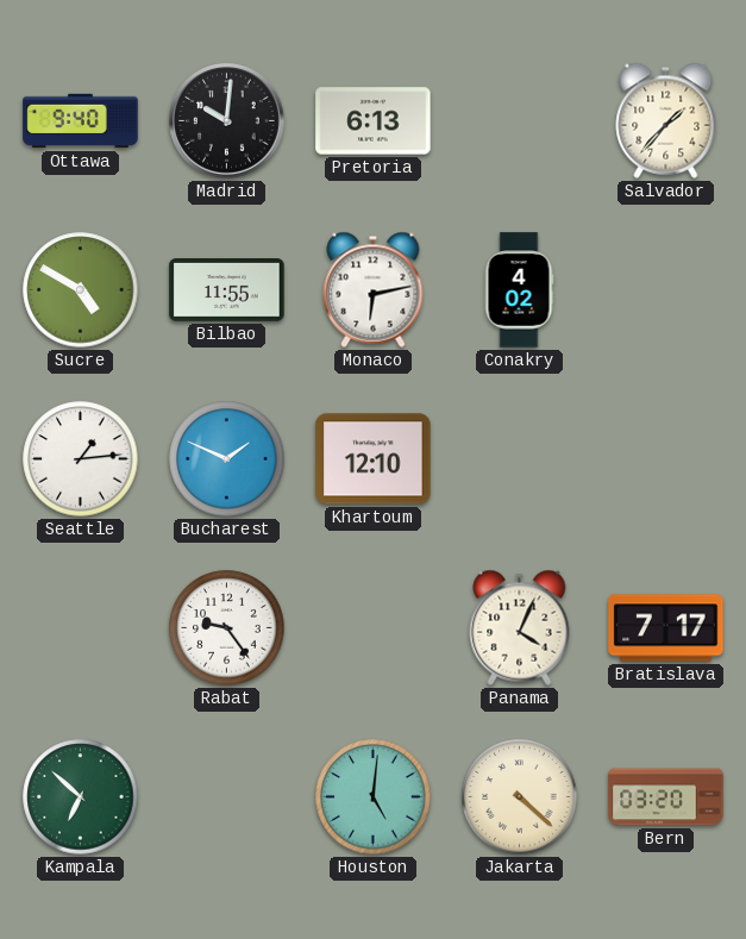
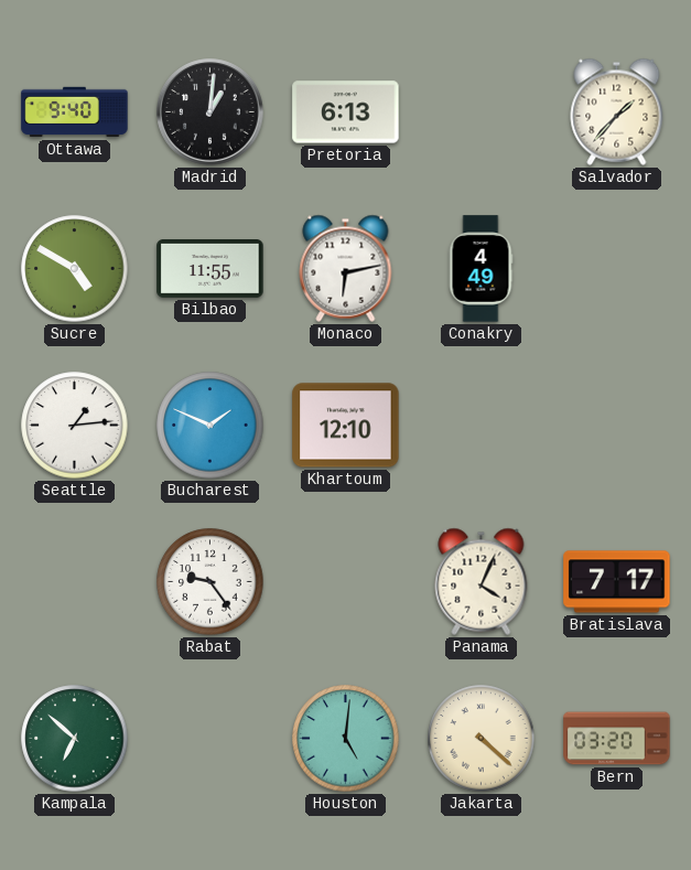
Madrid: 10:01 -> 1:01
Conakry: 4:02 -> 4:49
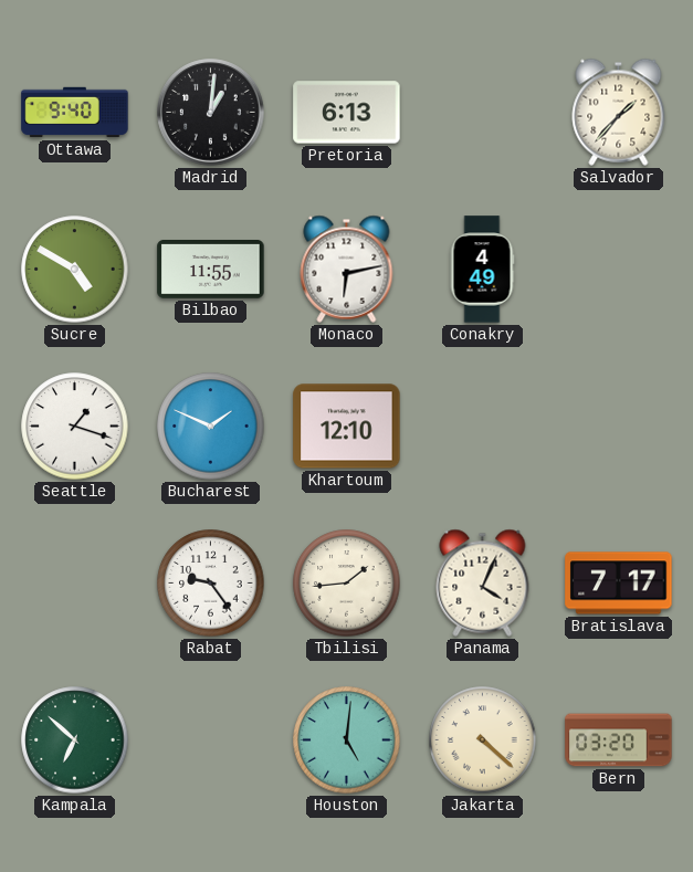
Seattle: 1:14 -> 1:18
Tbilisi: none -> 1:44
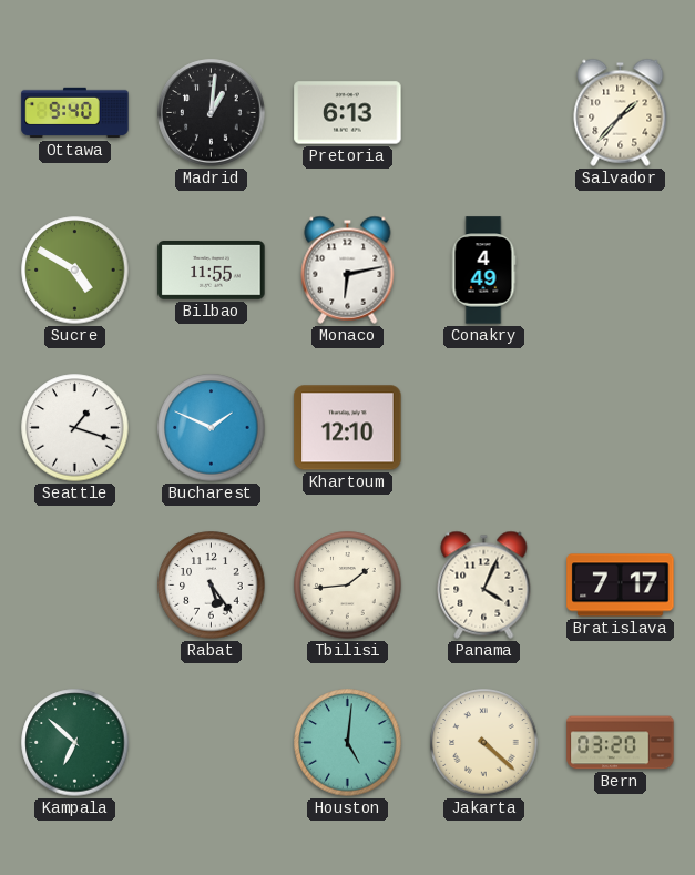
Rabat: 9:24 -> 5:24
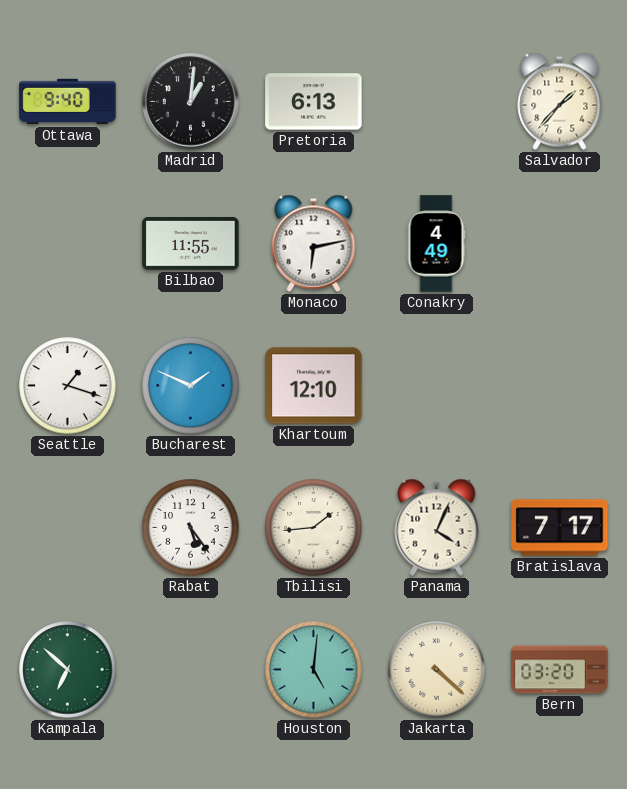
Sucre: 4:50 -> none
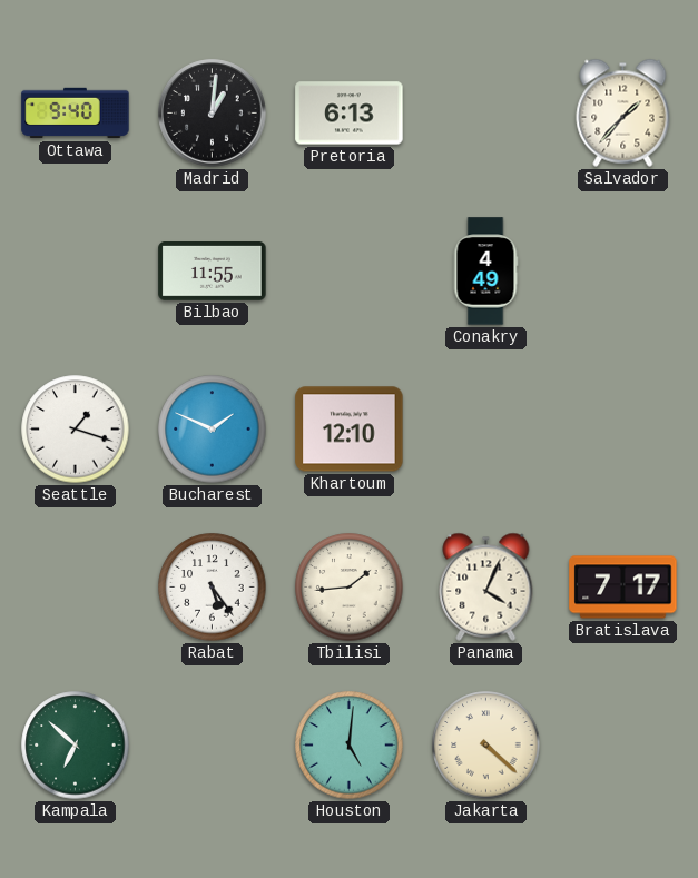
Monaco: 6:13 -> none
Bern: 03:20 -> none
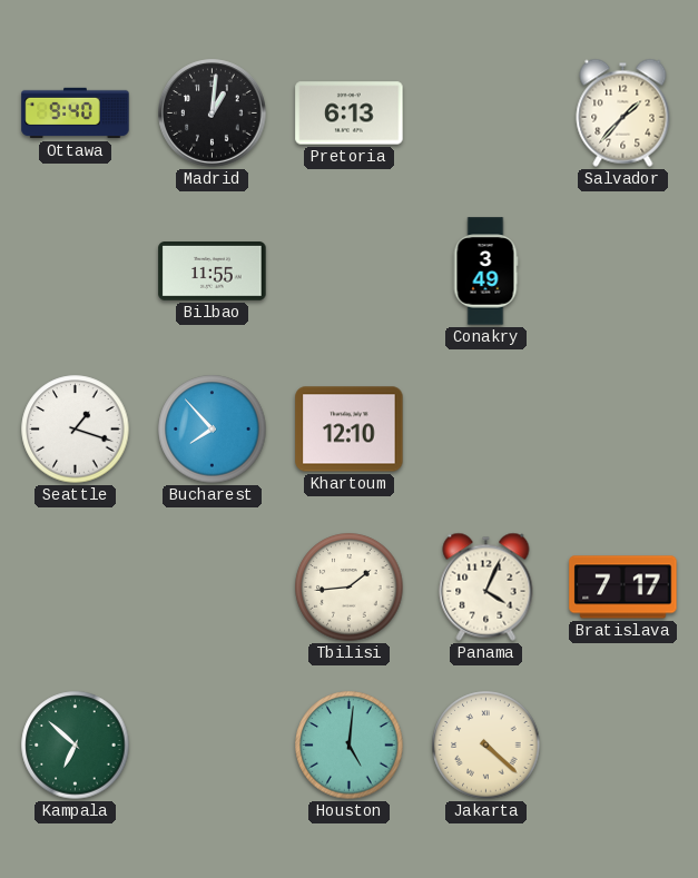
Conakry: 4:49 -> 3:49
Bucharest: 1:49 -> 7:53
Rabat: 5:24 -> none
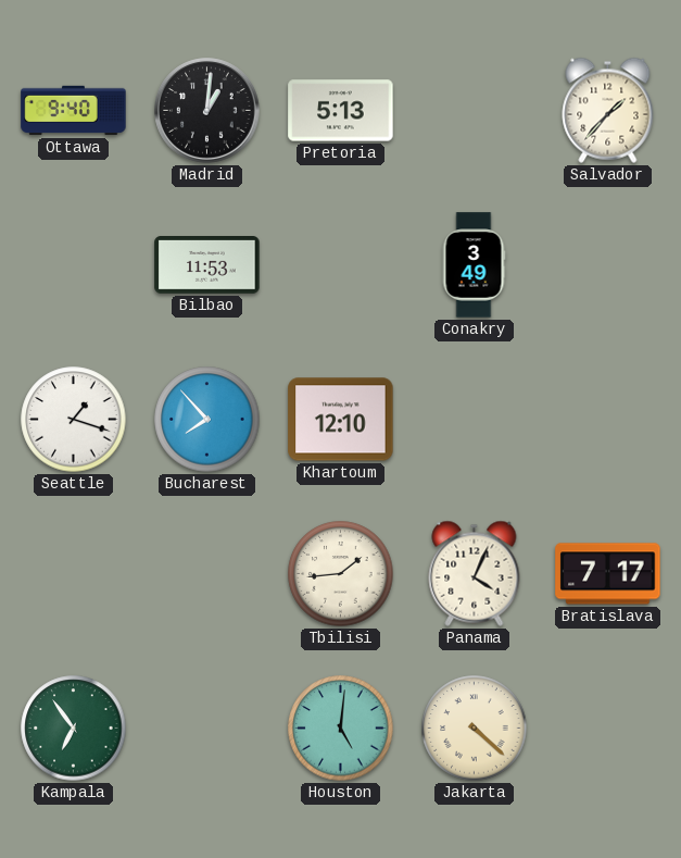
Pretoria: 6:13 -> 5:13
Bilbao: 11:55 -> 11:53
Kampala: 6:52 -> 6:54
